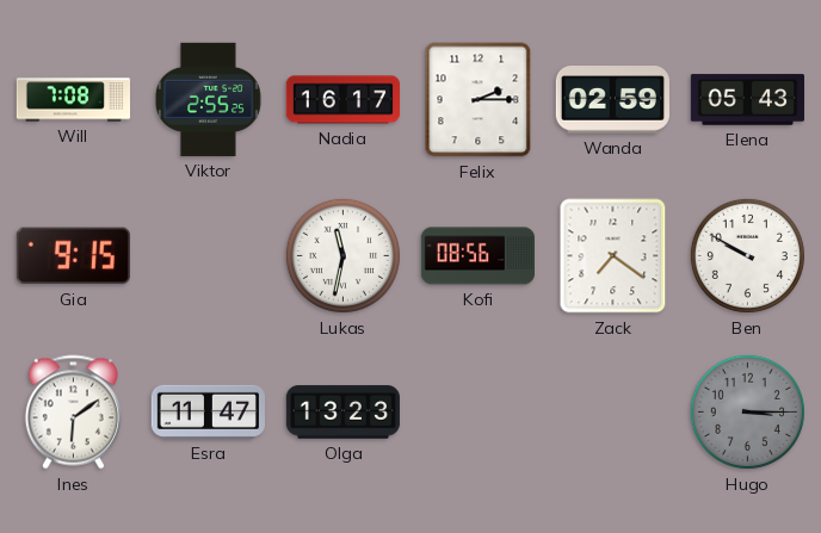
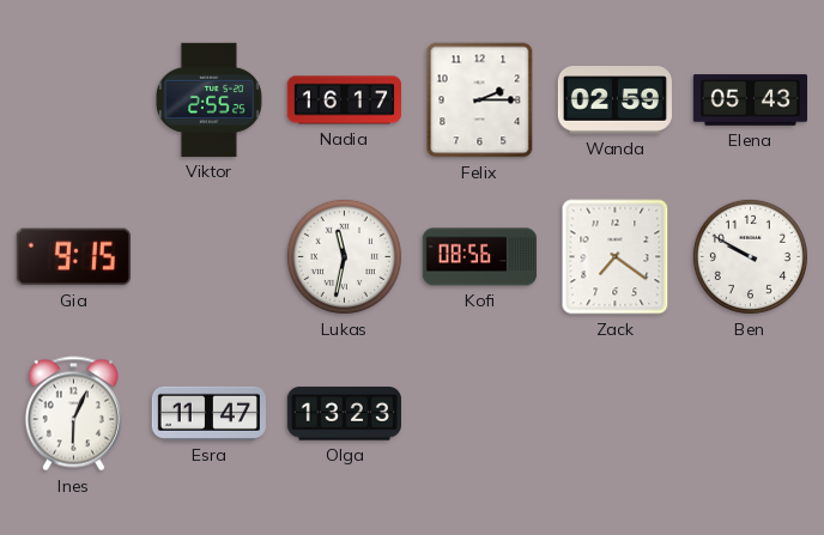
Will: 7:08 -> none
Ines: 6:09 -> 6:04
Hugo: 3:15 -> none
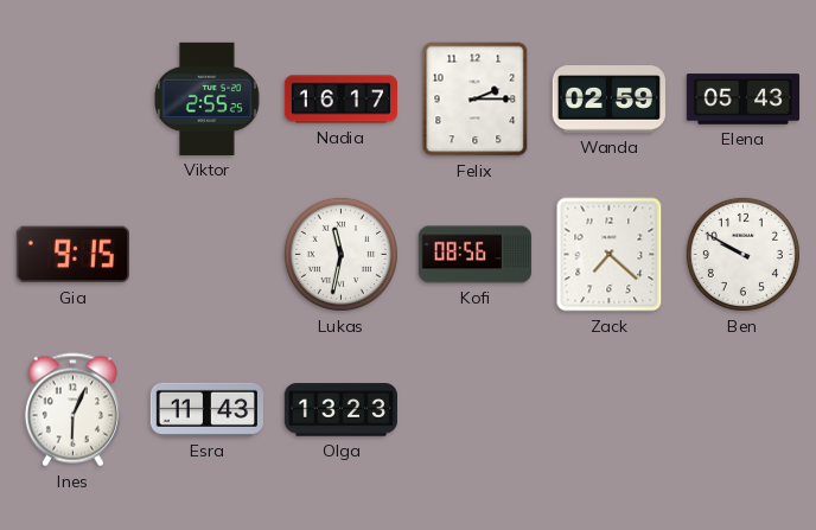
Zack: 7:21 -> 7:22
Esra: 11:47 -> 11:43
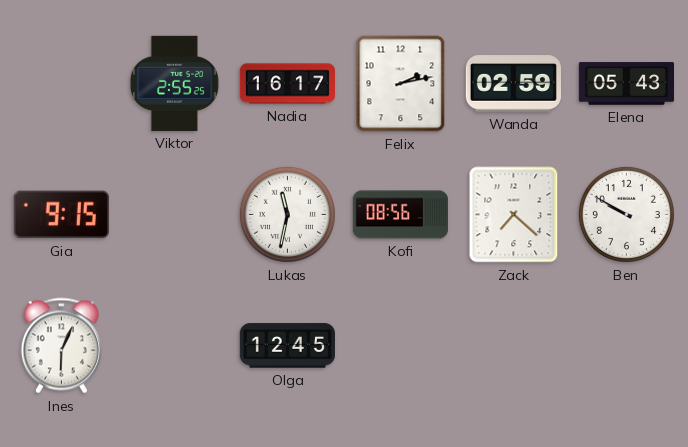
Felix: 2:15 -> 2:13
Esra: 11:43 -> none
Olga: 13:23 -> 12:45
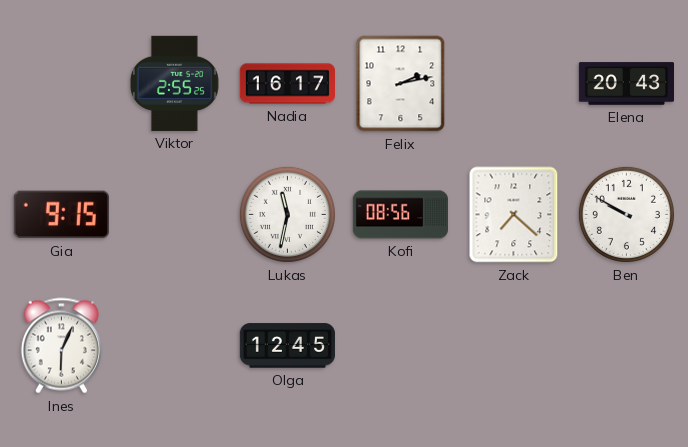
Wanda: 02:59 -> none
Elena: 05:43 -> 20:43
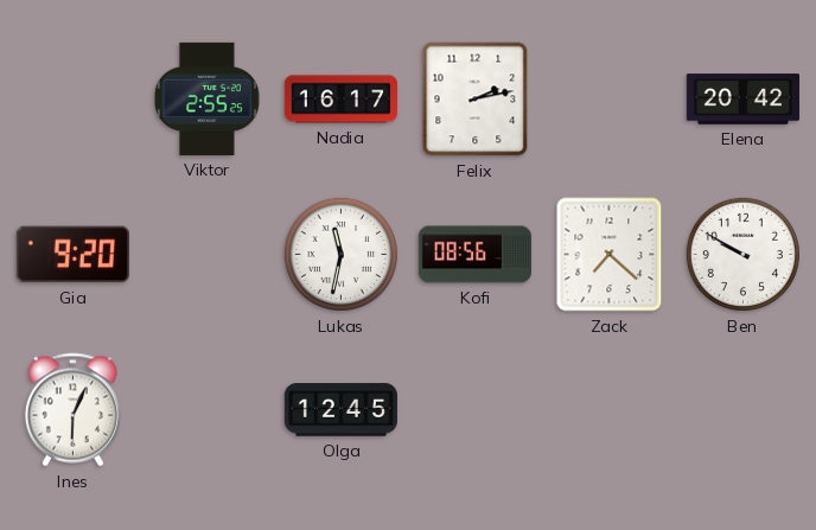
Elena: 20:43 -> 20:42
Gia: 9:15 -> 9:20
